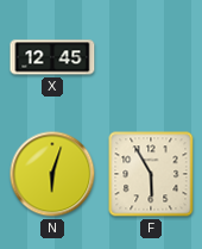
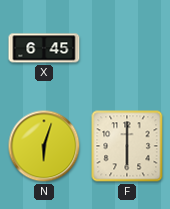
X: 12:45 -> 6:45
F: 5:55 -> 6:00
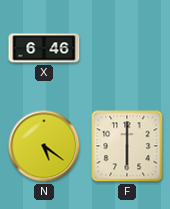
X: 6:45 -> 6:46
N: 6:03 -> 5:21
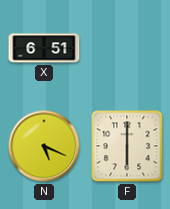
X: 6:46 -> 6:51
N: 5:21 -> 5:19
